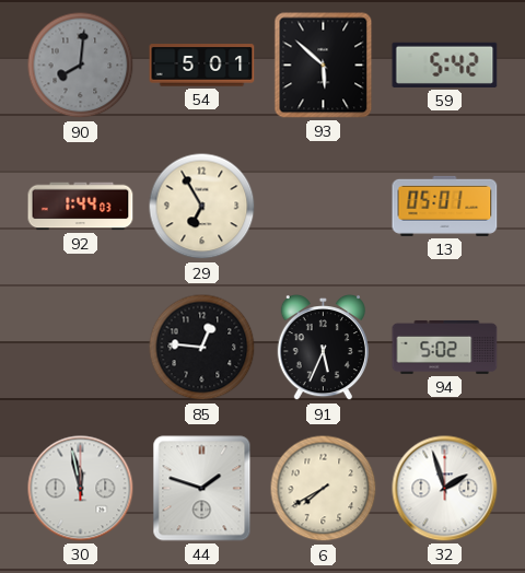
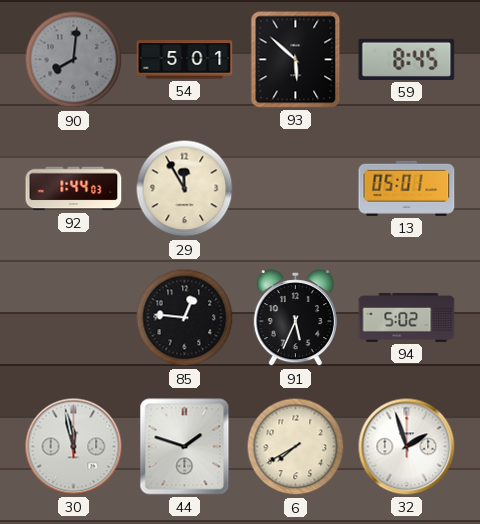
59: 5:42 -> 8:45
29: 6:55 -> 11:55
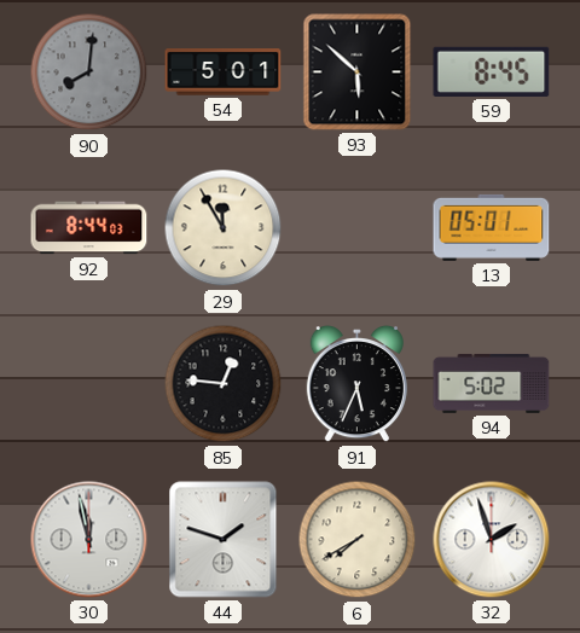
92: 1:44 -> 8:44
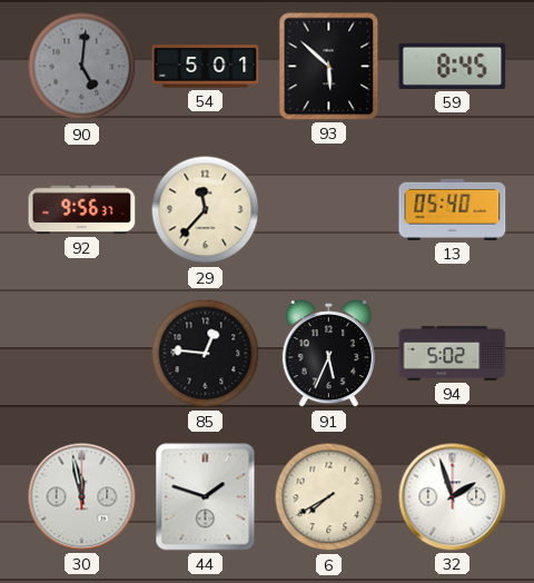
90: 8:01 -> 5:01
92: 8:44 -> 9:56
29: 11:55 -> 11:37
13: 05:01 -> 05:40
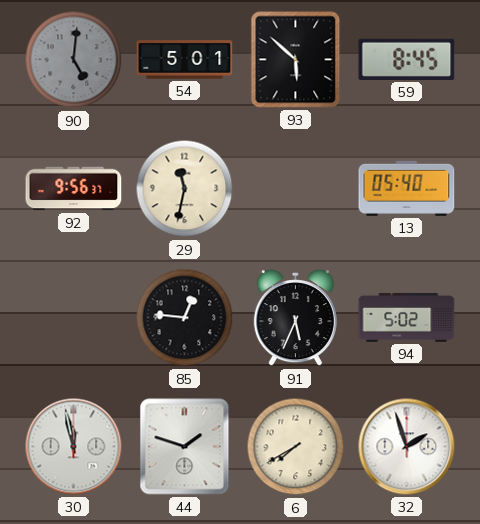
29: 11:37 -> 11:32
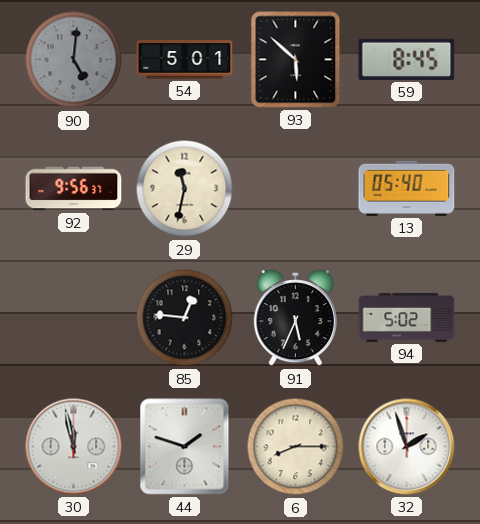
6: 7:40 -> 8:15
